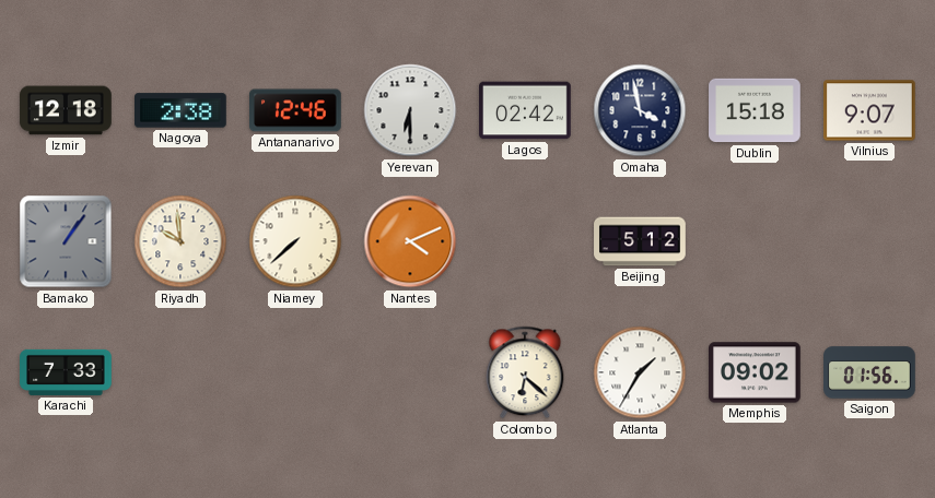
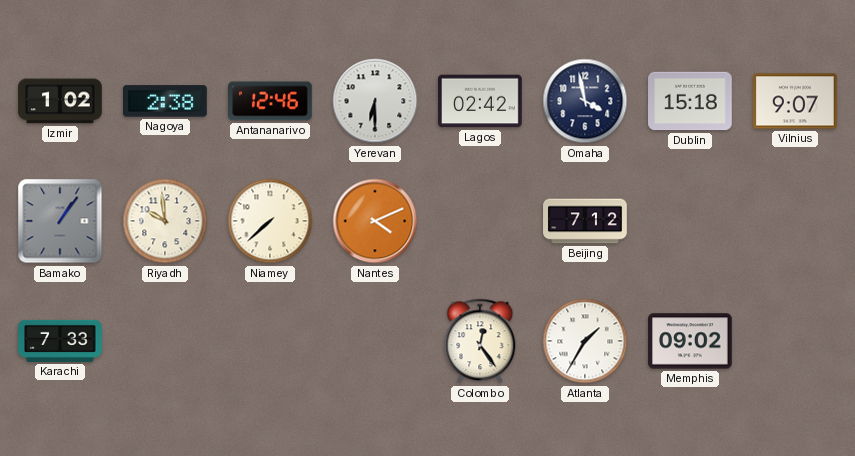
Izmir: 12:18 -> 1:02
Beijing: 5:12 -> 7:12
Colombo: 6:22 -> 12:24
Saigon: 01:56 -> none
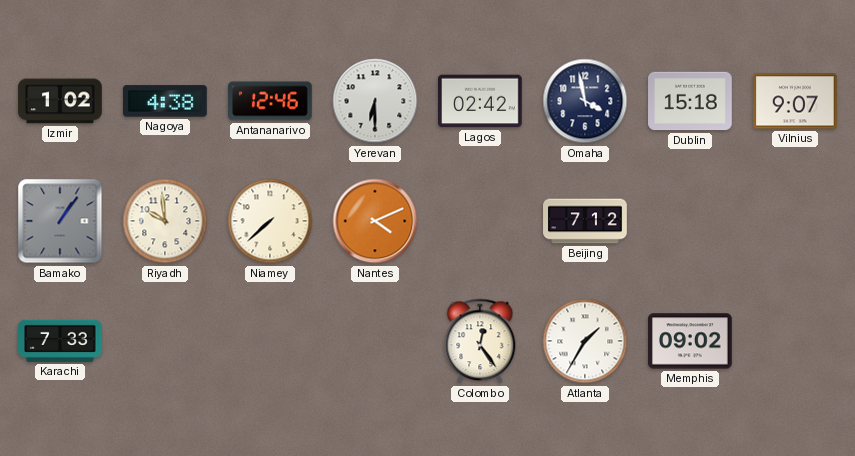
Nagoya: 2:38 -> 4:38
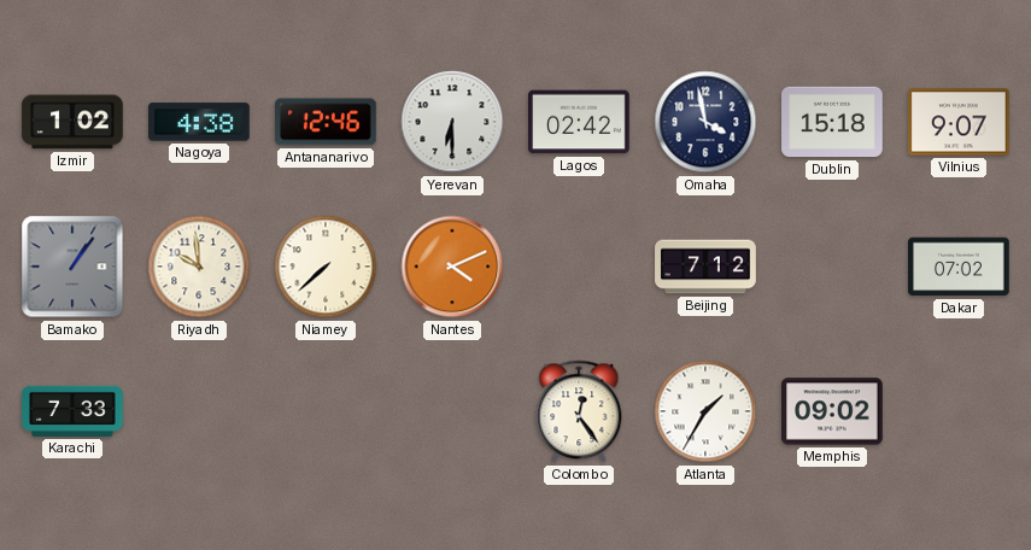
Dakar: none -> 07:02
